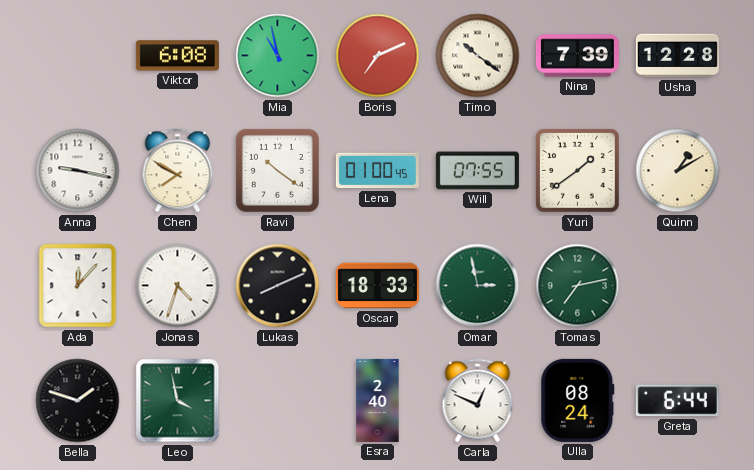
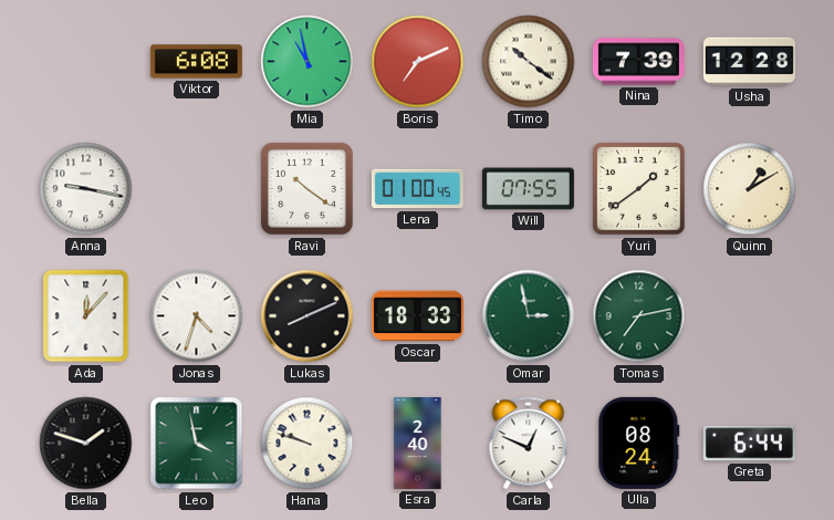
Chen: 7:50 -> none
Hana: none -> 9:48
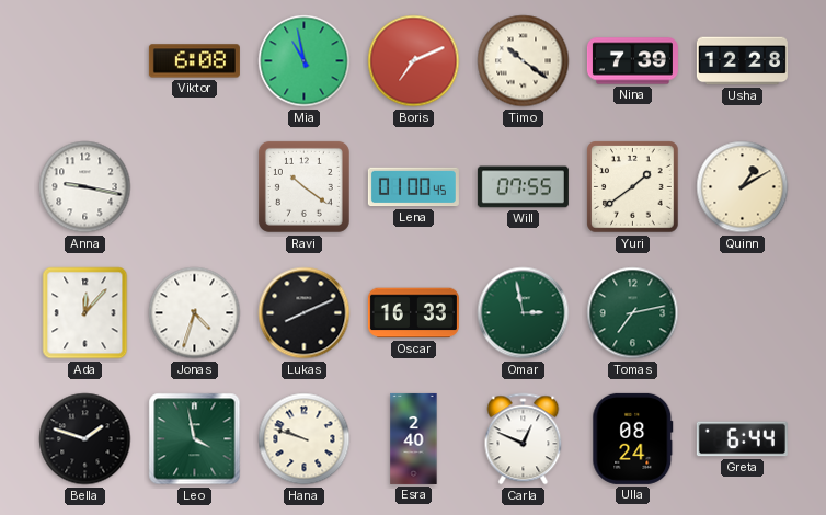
Oscar: 18:33 -> 16:33
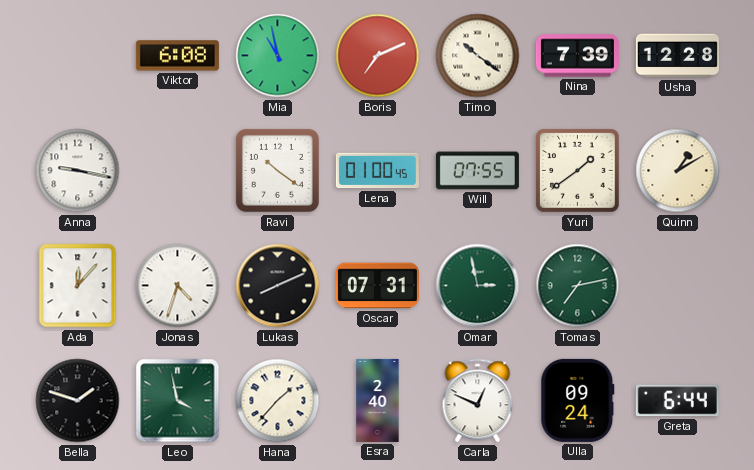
Oscar: 16:33 -> 07:31
Hana: 9:48 -> 1:37
Ulla: 08:24 -> 09:24
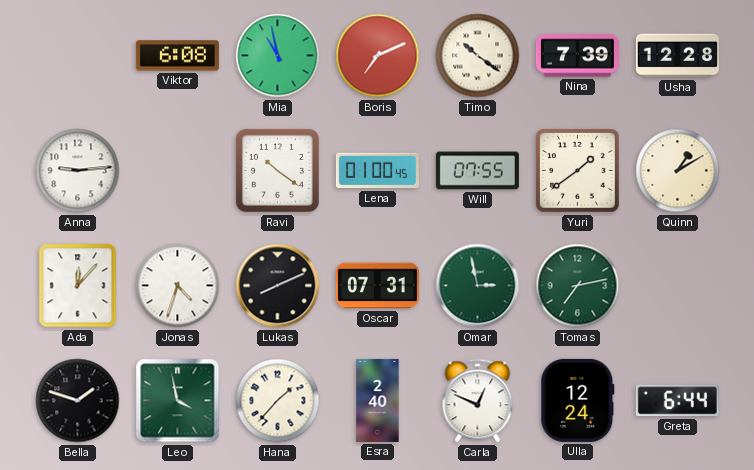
Anna: 9:17 -> 9:14
Ulla: 09:24 -> 12:24
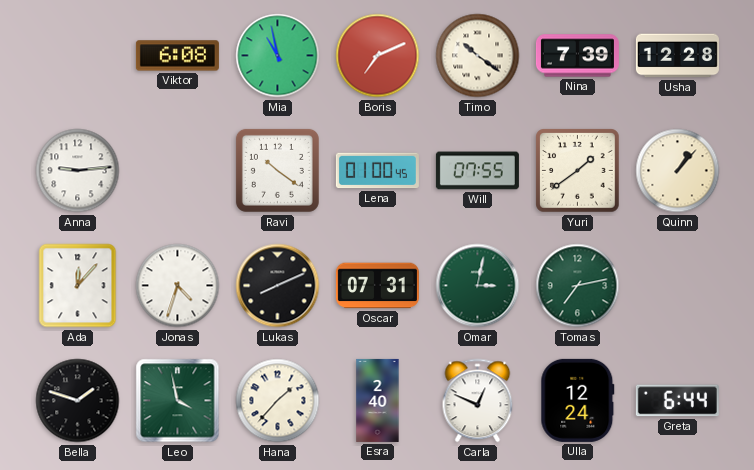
Quinn: 1:10 -> 1:07
Omar: 2:58 -> 3:02
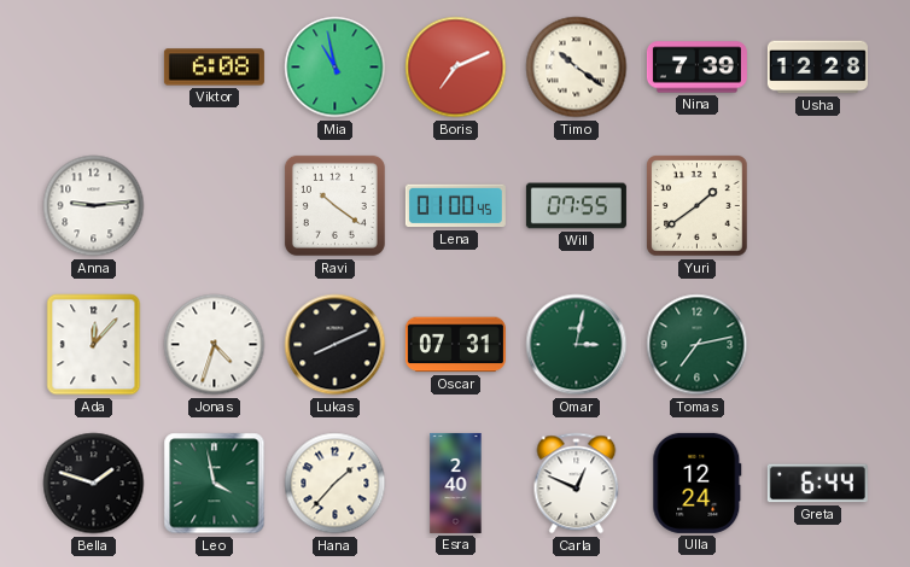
Quinn: 1:07 -> none
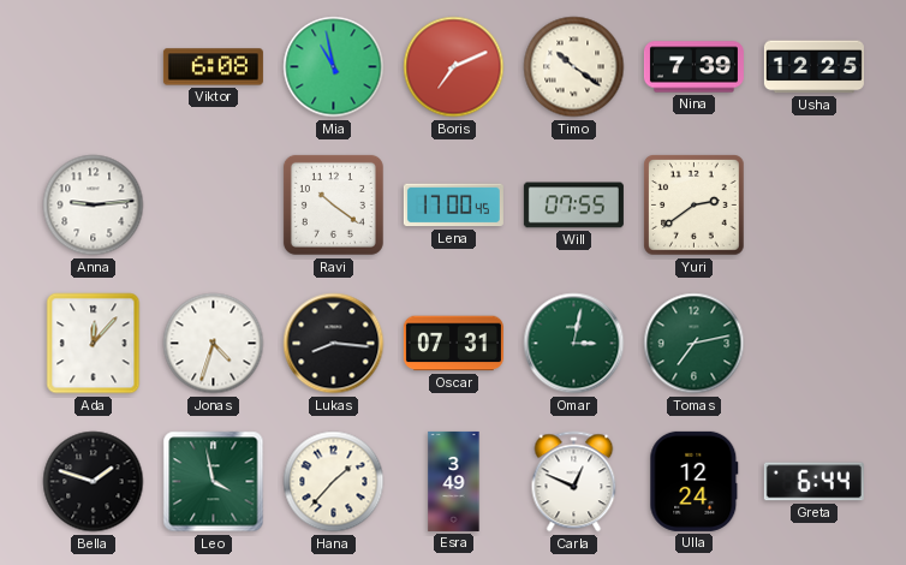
Usha: 12:28 -> 12:25
Lena: 01:00 -> 17:00
Yuri: 1:39 -> 2:39
Lukas: 8:11 -> 8:16
Esra: 2:40 -> 3:49
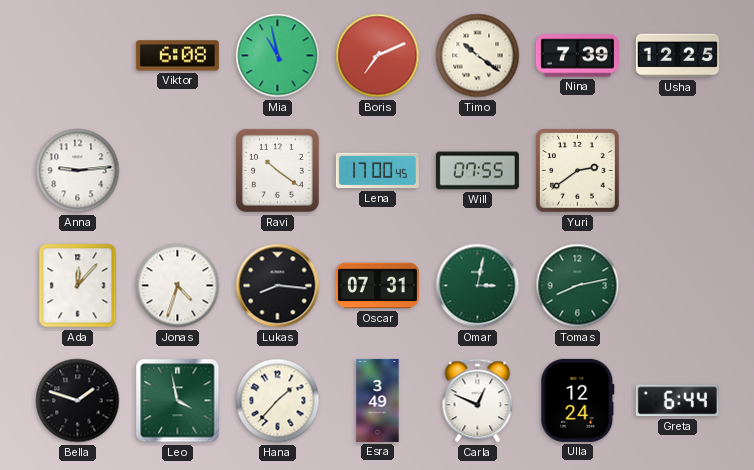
Tomas: 7:13 -> 8:13
